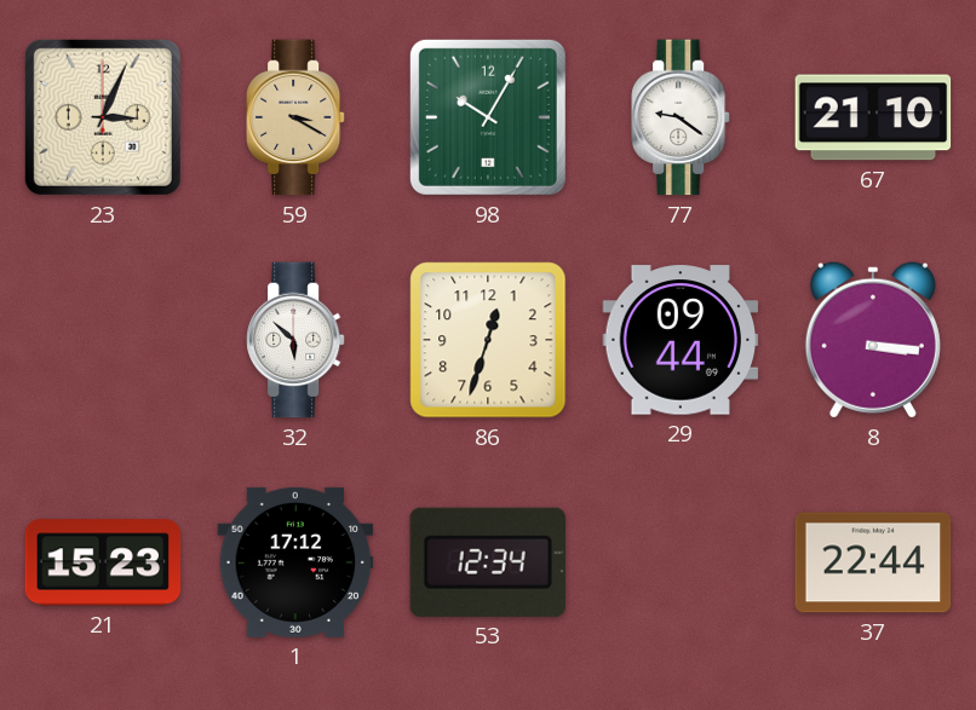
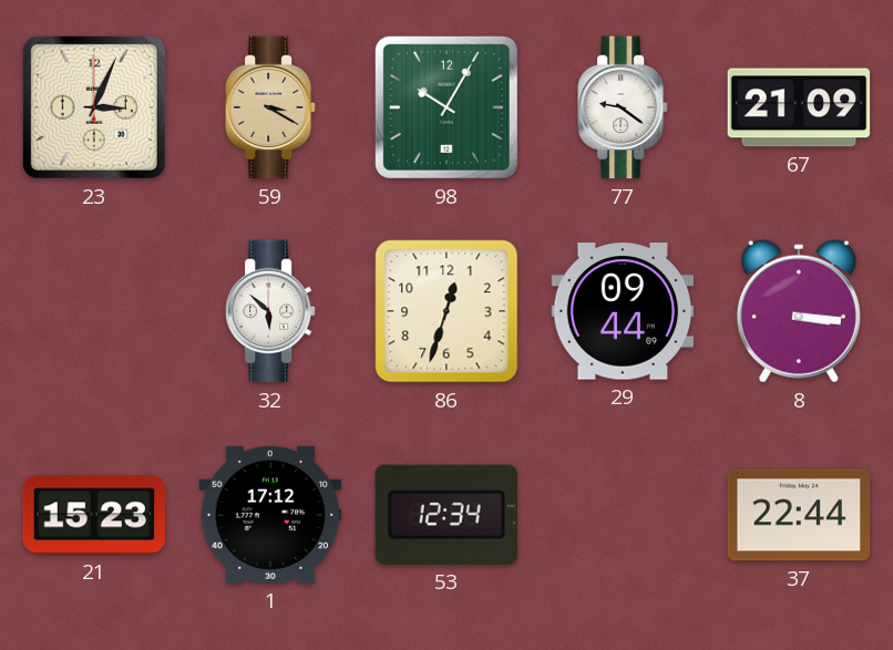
67: 21:10 -> 21:09
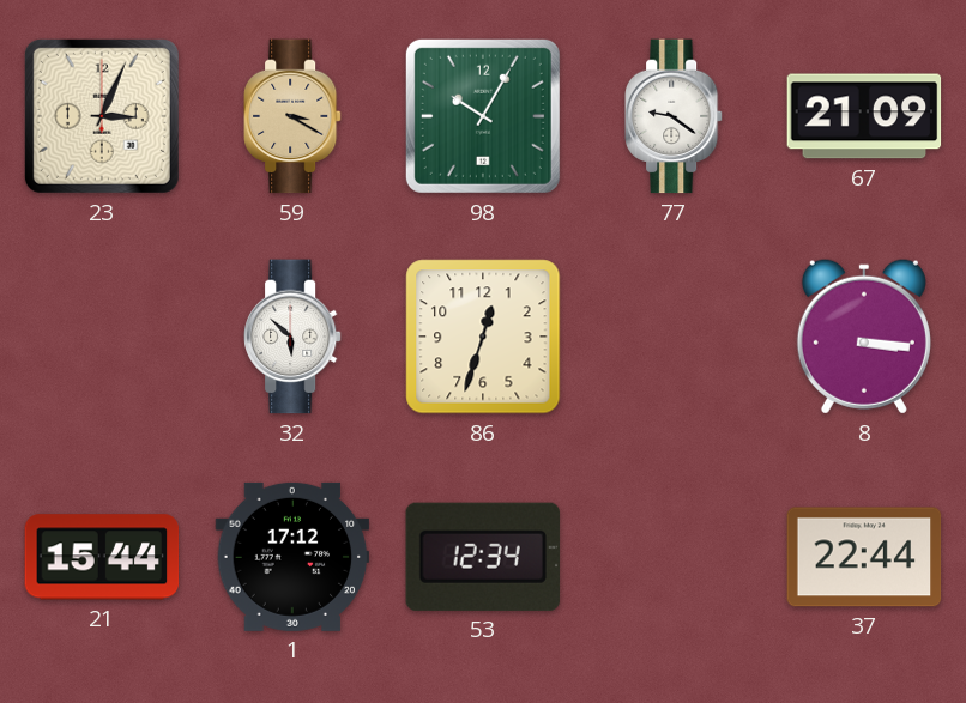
29: 09:44 -> none
21: 15:23 -> 15:44
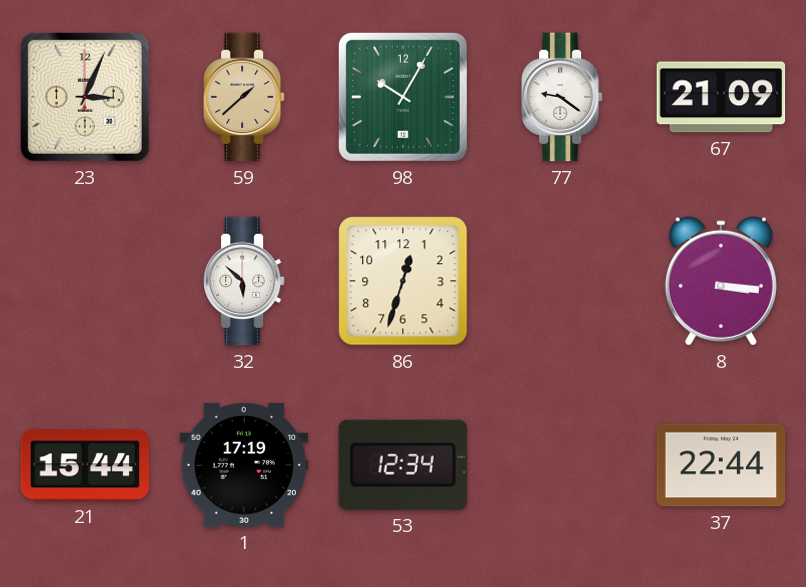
59: 3:20 -> 1:38
1: 17:12 -> 17:19
